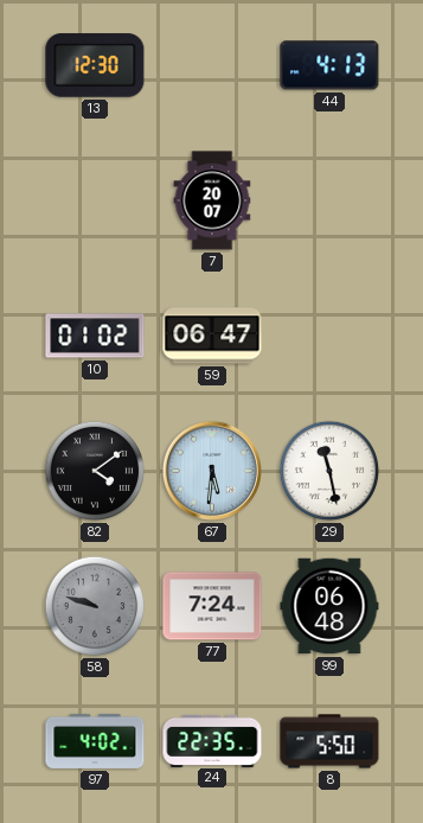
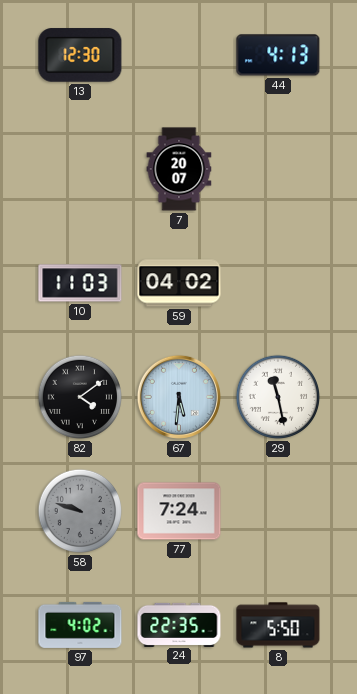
10: 01:02 -> 11:03
59: 06:47 -> 04:02
99: 06:48 -> none
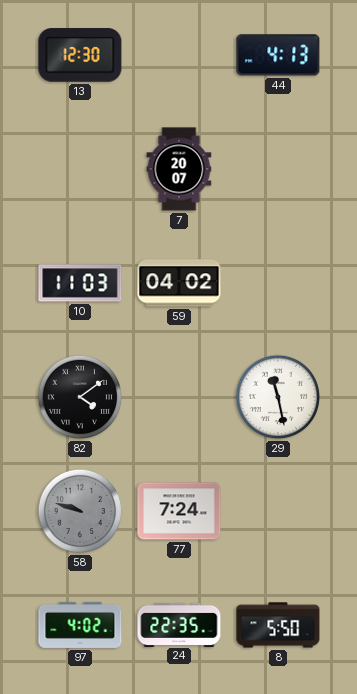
67: 5:31 -> none
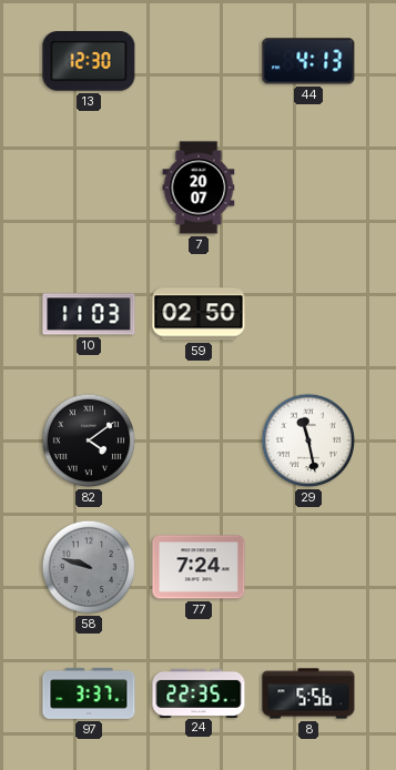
59: 04:02 -> 02:50
97: 4:02 -> 3:37
8: 5:50 -> 5:56
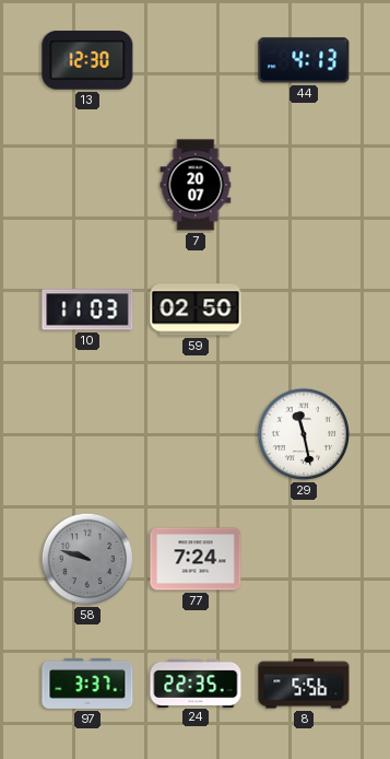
82: 4:09 -> none
